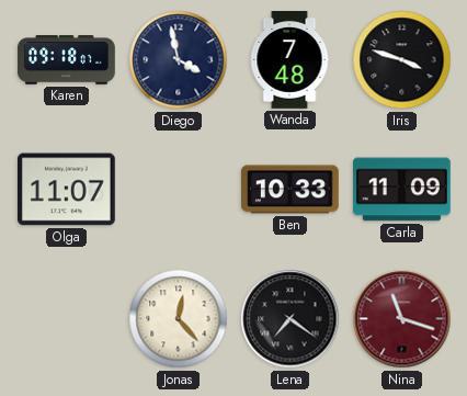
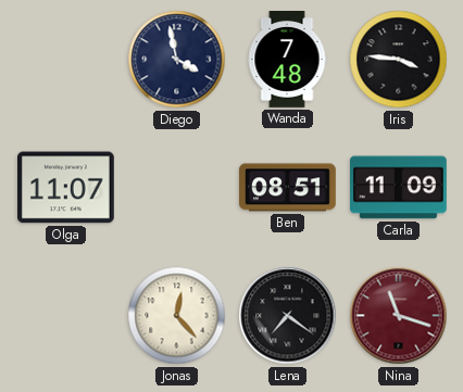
Karen: 09:18 -> none
Iris: 3:48 -> 3:46
Ben: 10:33 -> 08:51
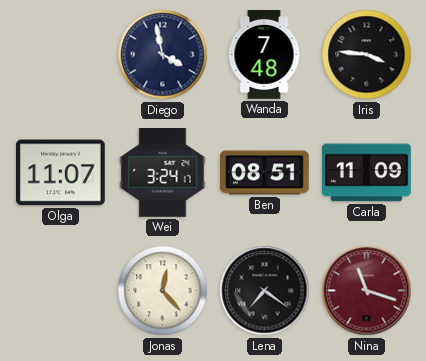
Wei: none -> 3:24
